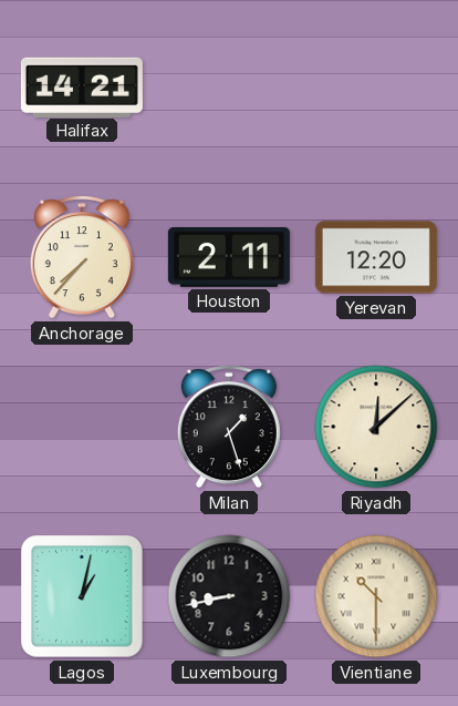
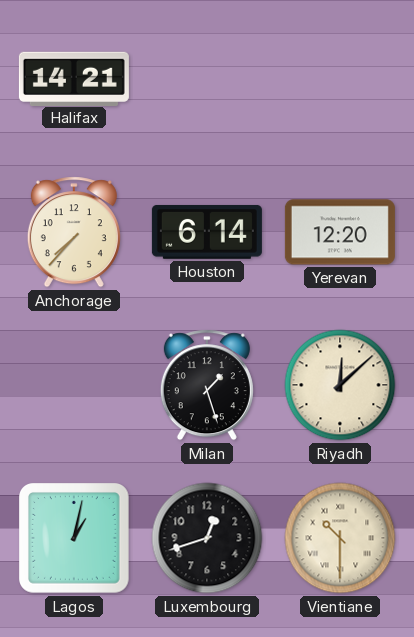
Houston: 2:11 -> 6:14
Luxembourg: 8:43 -> 12:42
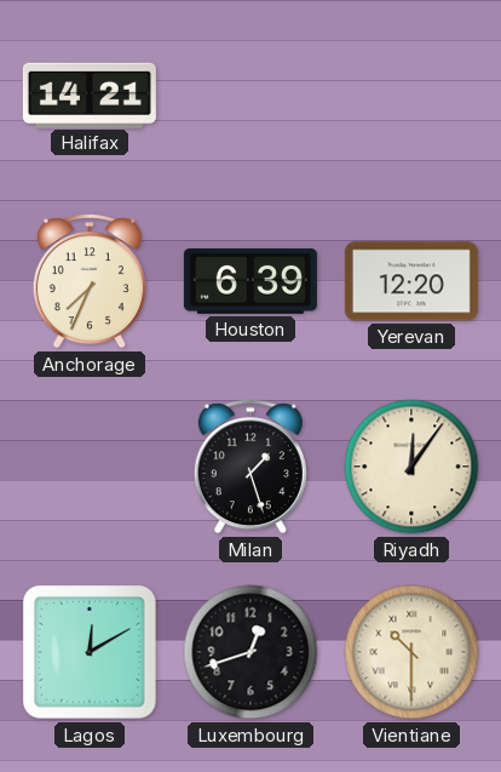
Anchorage: 7:37 -> 7:34
Houston: 6:14 -> 6:39
Riyadh: 12:08 -> 12:06
Lagos: 1:02 -> 12:10
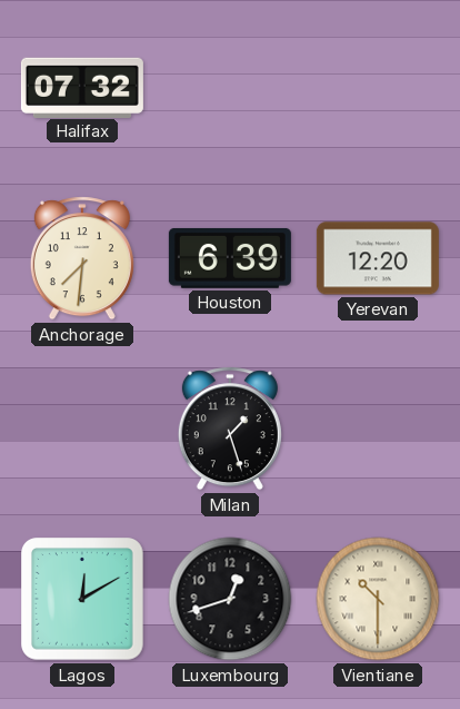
Halifax: 14:21 -> 07:32
Anchorage: 7:34 -> 7:31
Riyadh: 12:06 -> none
